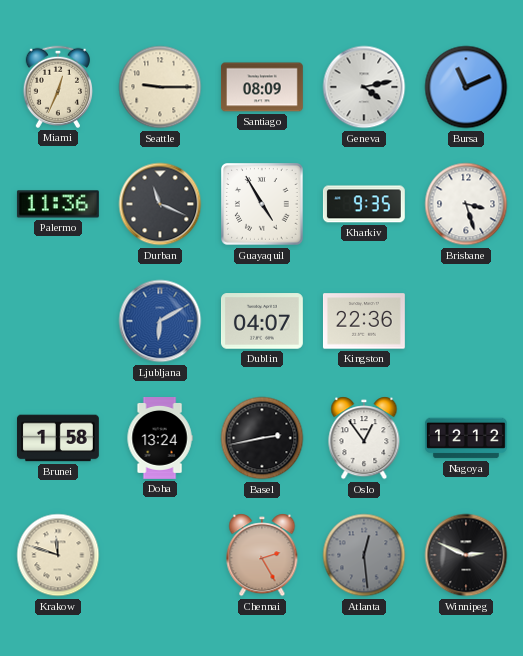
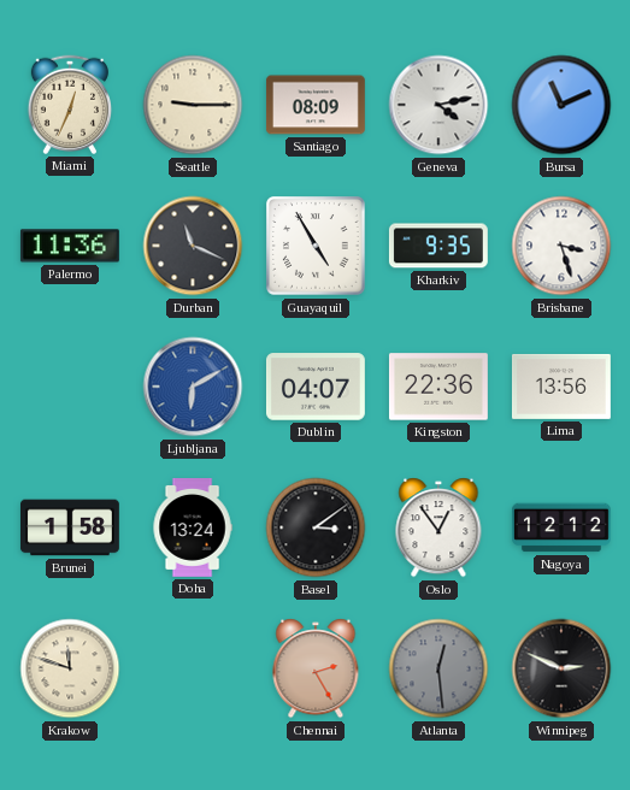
Lima: none -> 13:56
Basel: 2:43 -> 3:09
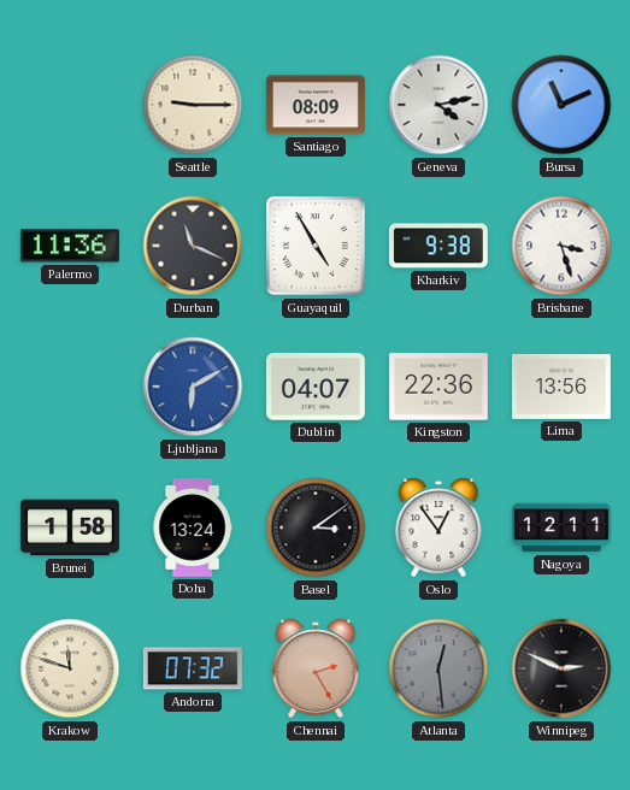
Miami: 12:34 -> none
Kharkiv: 9:35 -> 9:38
Nagoya: 12:12 -> 12:11
Andorra: none -> 07:32
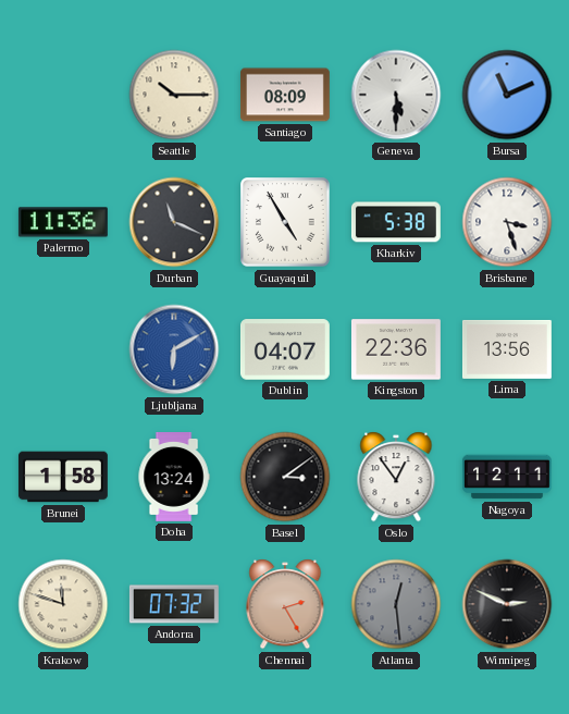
Seattle: 9:15 -> 10:15
Geneva: 4:13 -> 5:30
Kharkiv: 9:38 -> 5:38
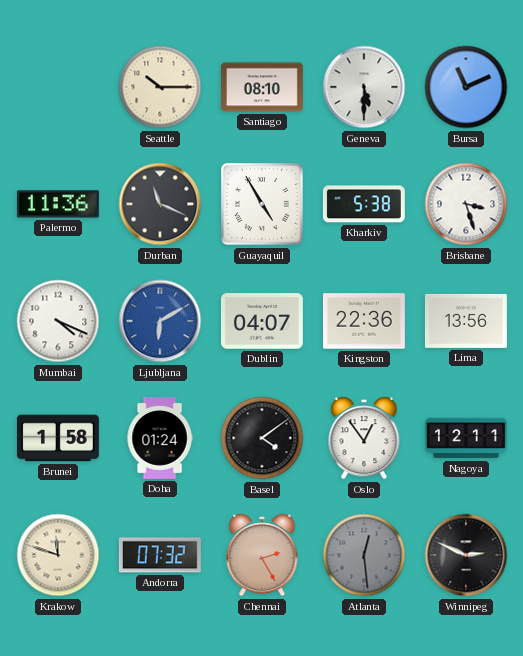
Santiago: 08:09 -> 08:10
Mumbai: none -> 4:19
Doha: 13:24 -> 01:24
Basel: 3:09 -> 4:09
